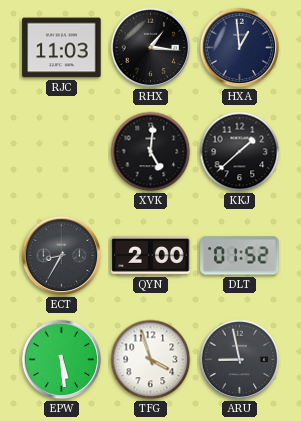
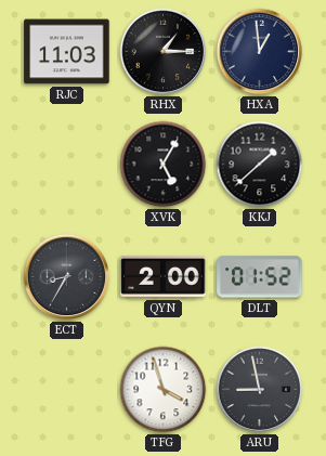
RHX: 1:16 -> 1:15
XVK: 5:01 -> 5:05
EPW: 5:29 -> none
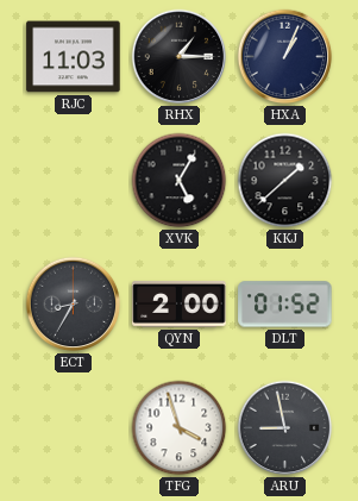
HXA: 12:59 -> 1:04
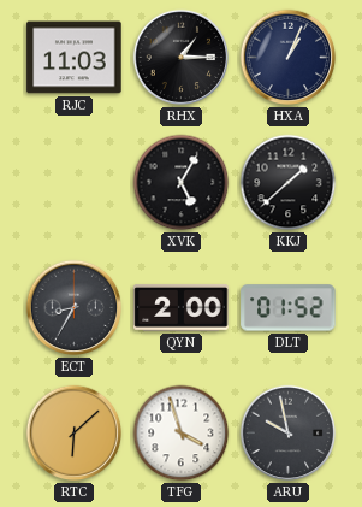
RTC: none -> 6:08
ARU: 8:58 -> 9:58
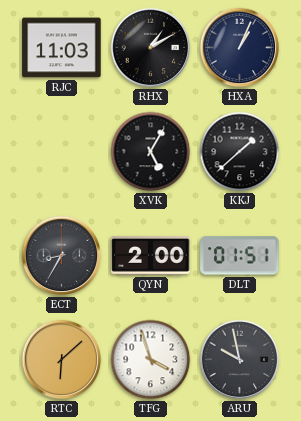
RHX: 1:15 -> 1:10
DLT: 01:52 -> 01:51
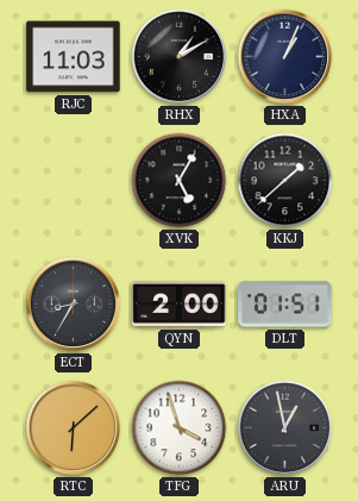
ARU: 9:58 -> 12:58
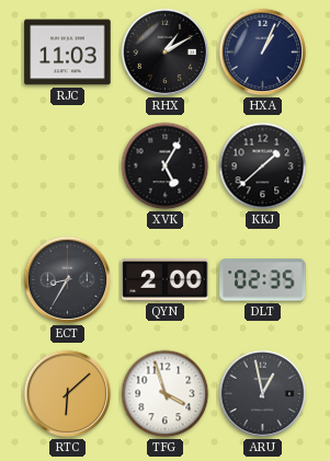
DLT: 01:51 -> 02:35
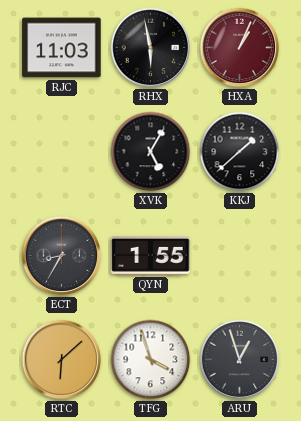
RHX: 1:10 -> 5:58
HXA dial: navy -> burgundy
QYN: 2:00 -> 1:55
DLT: 02:35 -> none
ARU: 12:58 -> 12:57
